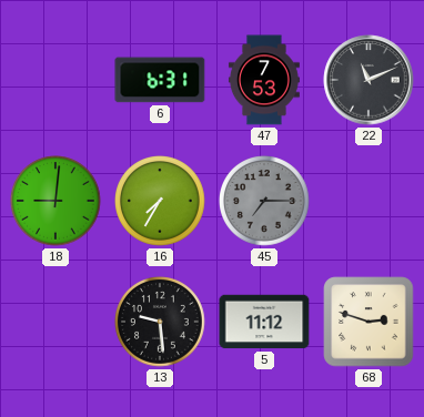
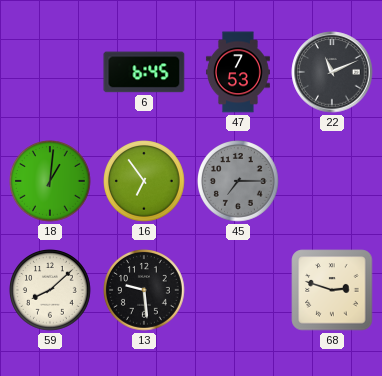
6: 6:31 -> 6:45
18: 9:01 -> 1:01
16: 7:35 -> 6:54
59: none -> 8:08
5: 11:12 -> none
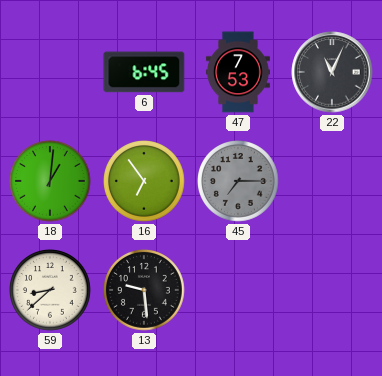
22: 11:11 -> 11:04
59: 8:08 -> 8:38
68: 2:48 -> none
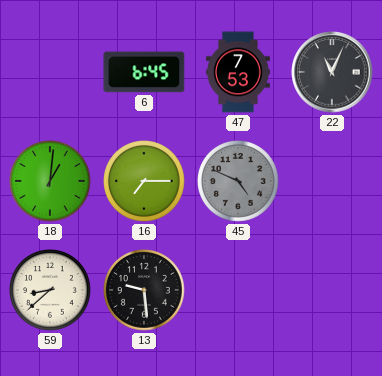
16: 6:54 -> 7:15
45: 7:15 -> 4:49
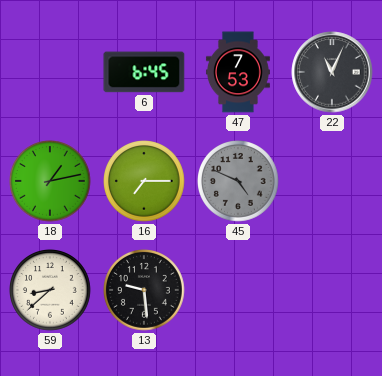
18: 1:01 -> 1:13
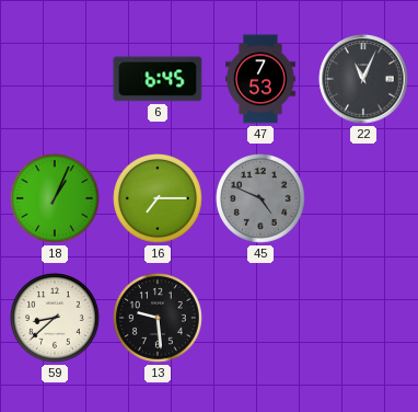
18: 1:13 -> 1:04
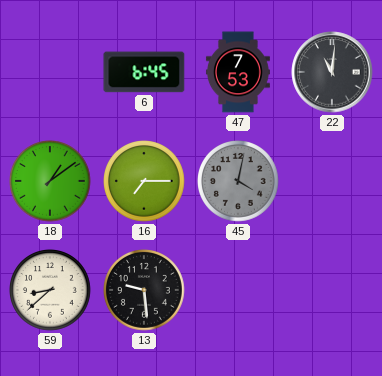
22: 11:04 -> 11:01
18: 1:04 -> 1:09
45: 4:49 -> 4:02
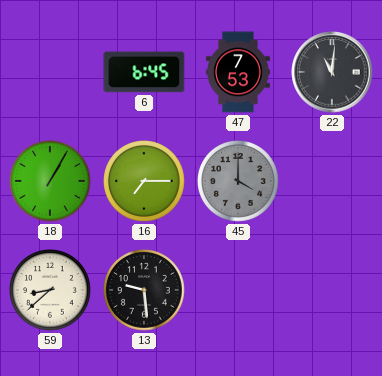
18: 1:09 -> 1:05
45: 4:02 -> 4:00
